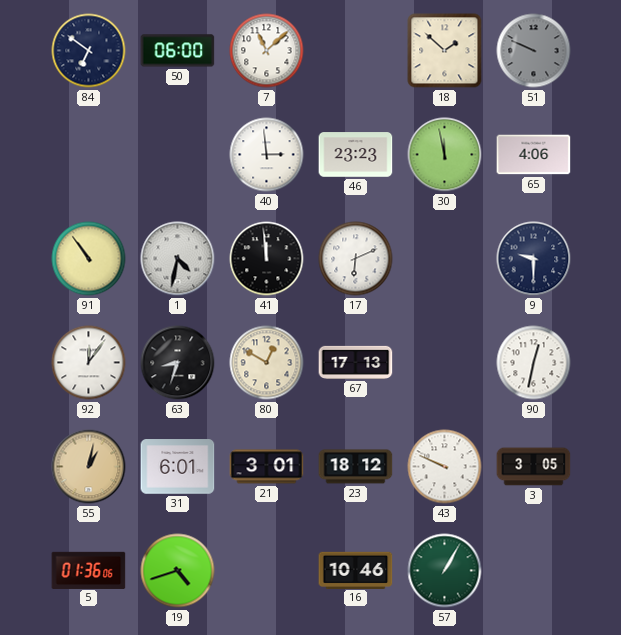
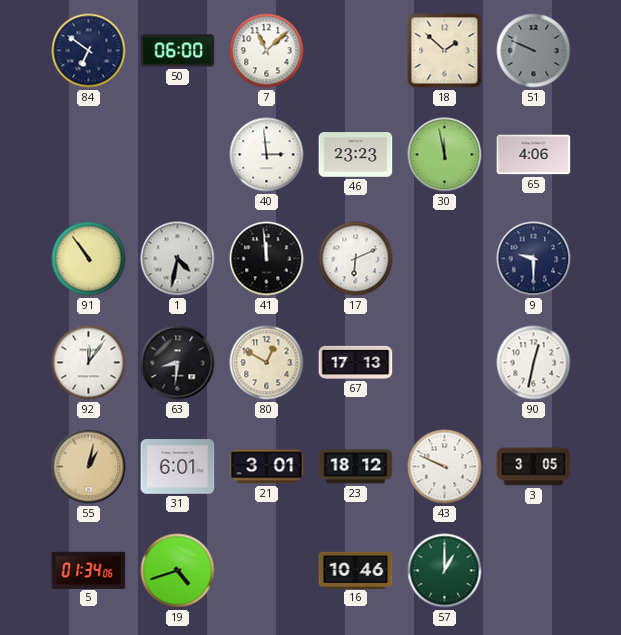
63: 8:33 -> 8:31
5: 01:36 -> 01:34
57: 1:05 -> 1:00
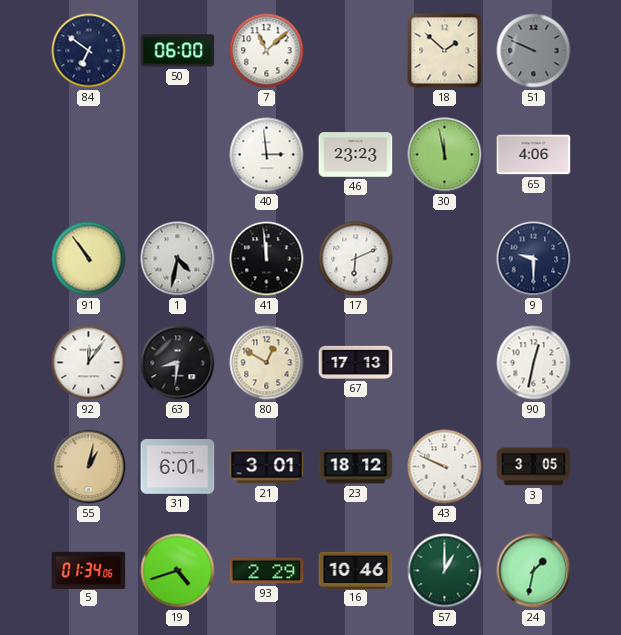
93: none -> 2:29
24: none -> 1:32
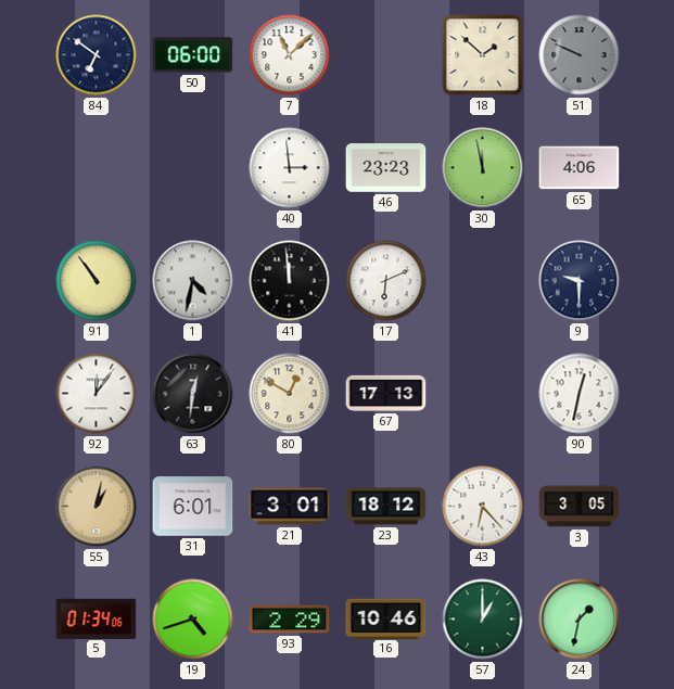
63: 8:31 -> 12:31
43: 9:49 -> 6:23
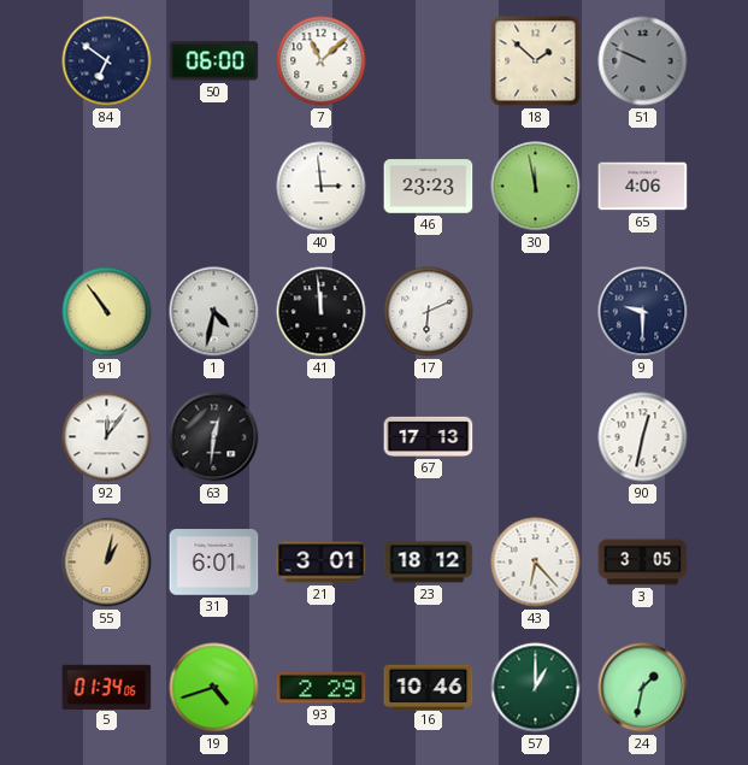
80: 12:50 -> none
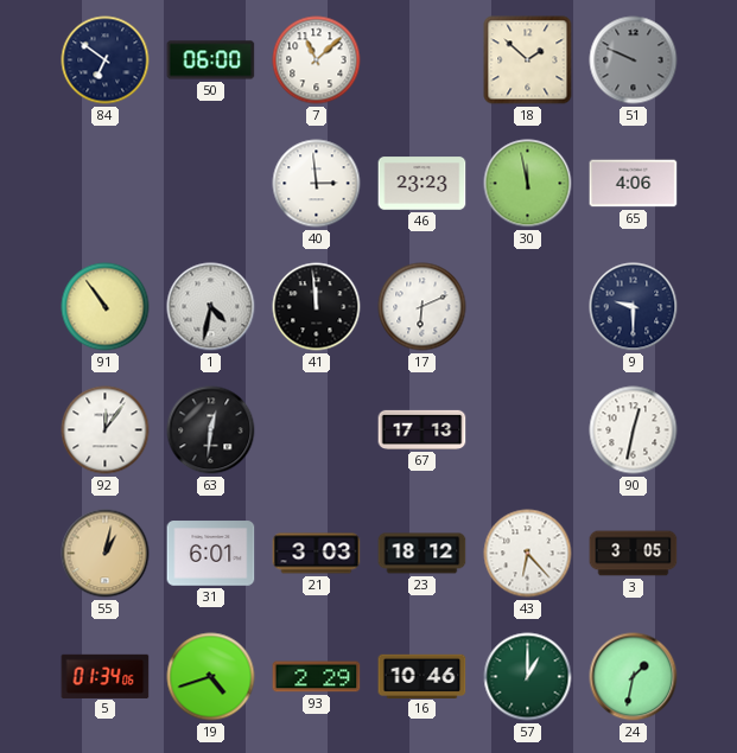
21: 3:01 -> 3:03
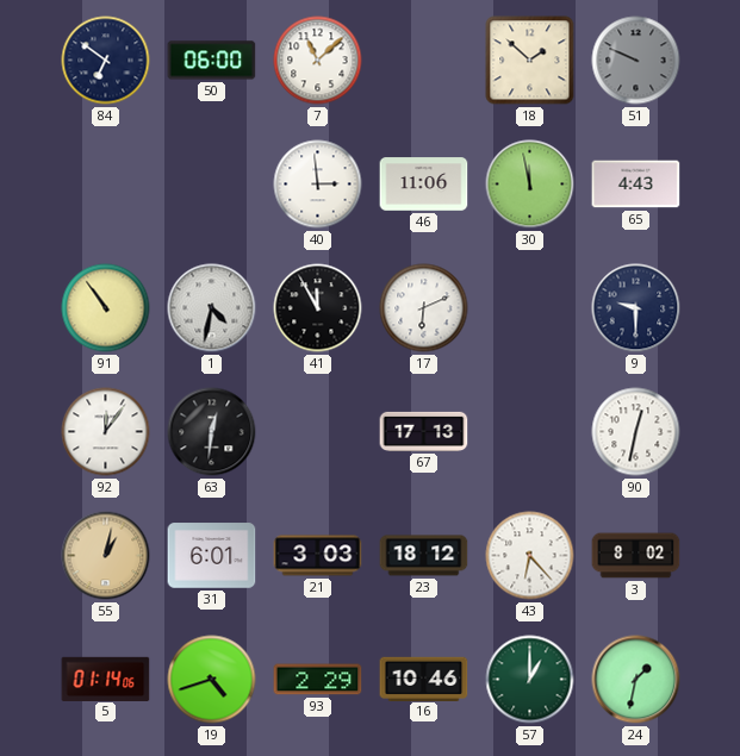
46: 23:23 -> 11:06
65: 4:06 -> 4:43
41: 11:59 -> 11:55
3: 3:05 -> 8:02
5: 01:34 -> 01:14
